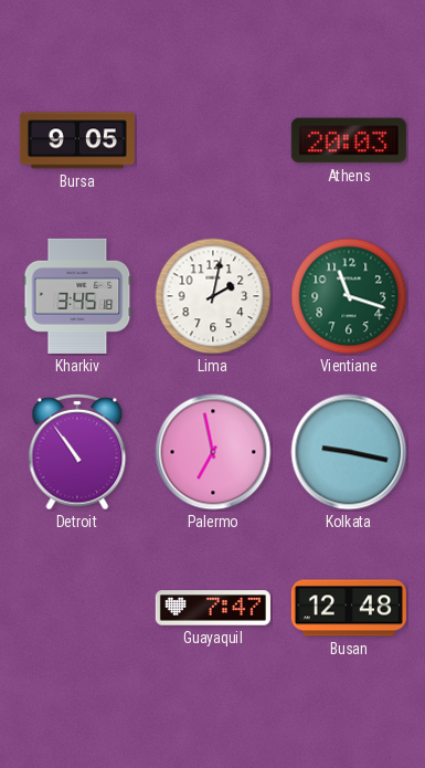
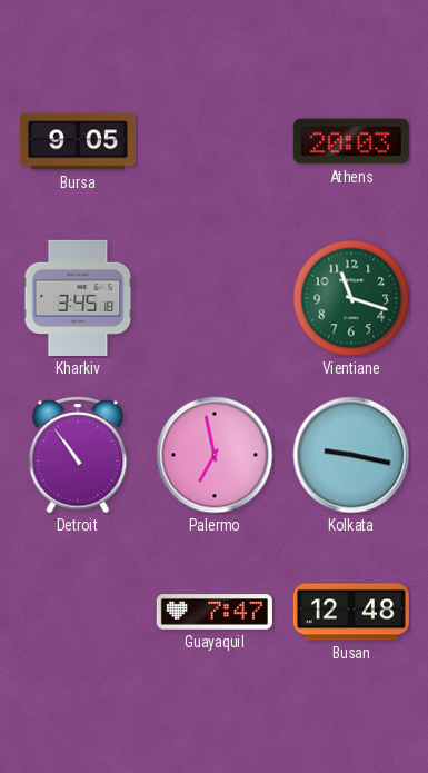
Lima: 2:02 -> none
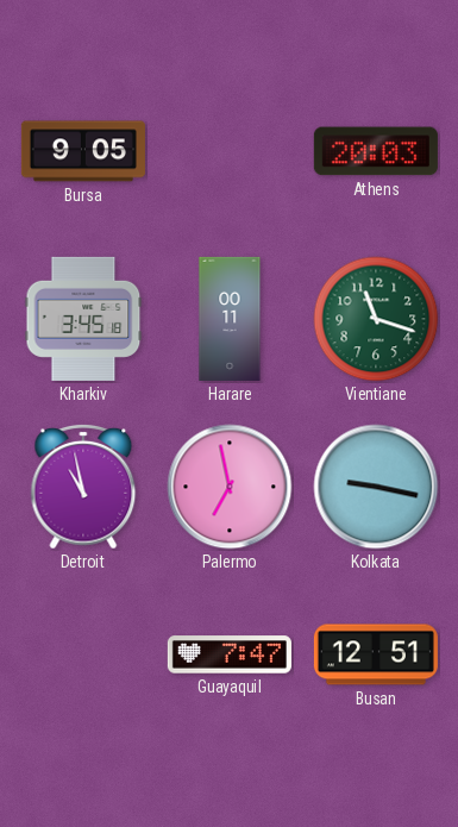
Harare: none -> 00:11
Detroit: 10:54 -> 10:58
Busan: 12:48 -> 12:51
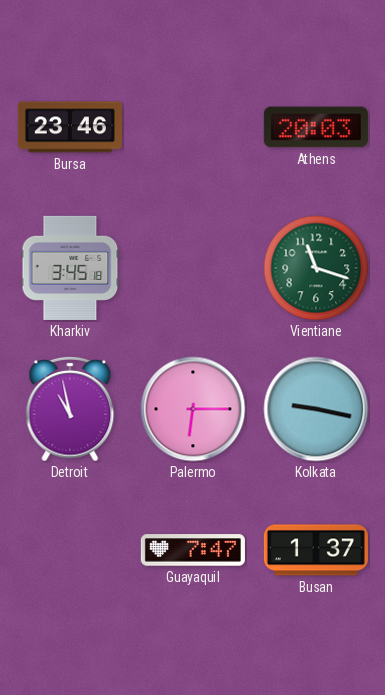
Bursa: 9:05 -> 23:46
Harare: 00:11 -> none
Palermo: 6:58 -> 6:15
Busan: 12:51 -> 1:37
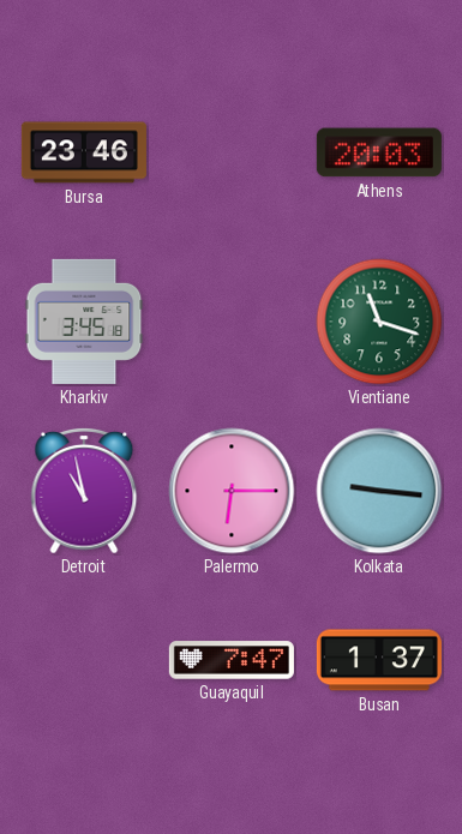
Kolkata: 9:17 -> 9:16
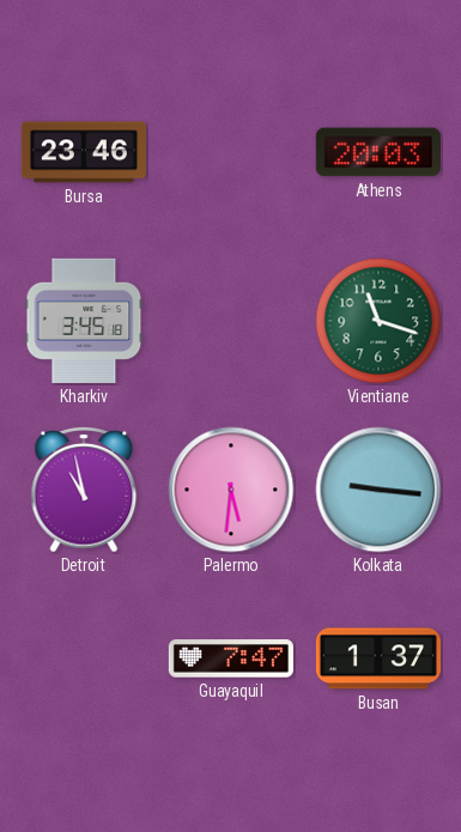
Palermo: 6:15 -> 5:31
